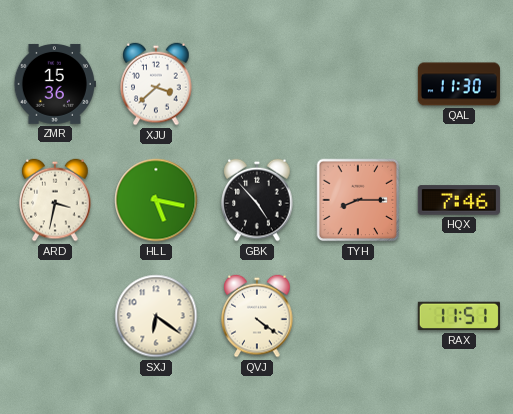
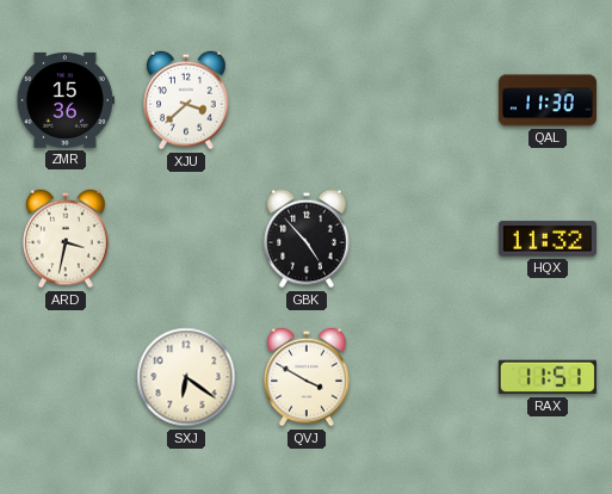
HLL: 5:17 -> none
TYH: 8:15 -> none
HQX: 7:46 -> 11:32
QVJ: 4:21 -> 3:50
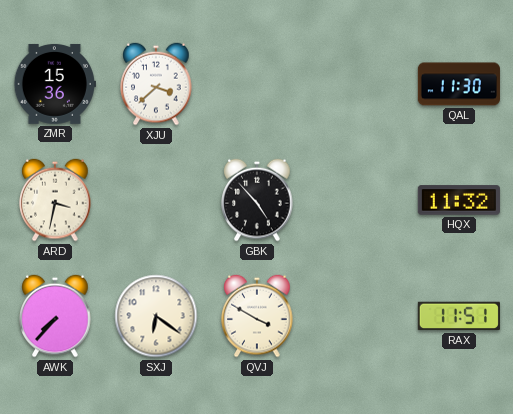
AWK: none -> 7:37
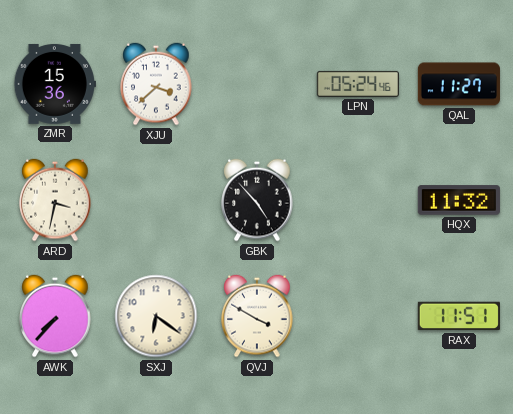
LPN: none -> 05:24
QAL: 11:30 -> 11:27
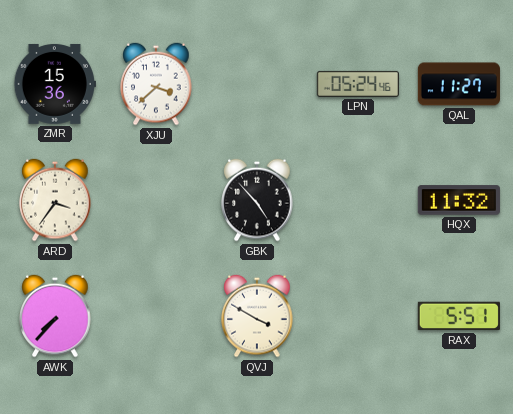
ARD: 3:32 -> 3:36
SXJ: 6:21 -> none
RAX: 11:51 -> 5:51
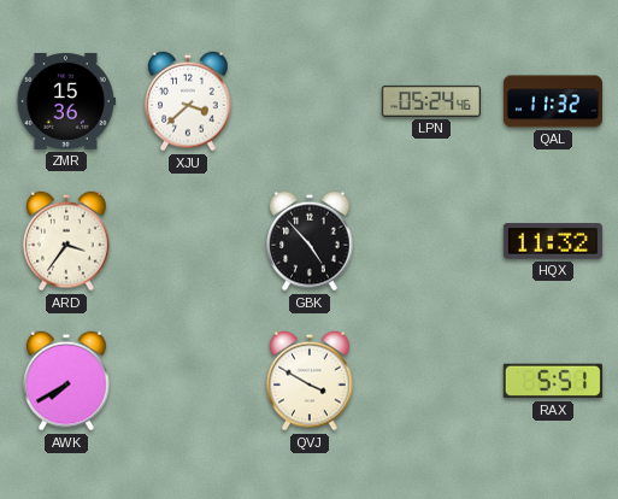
QAL: 11:27 -> 11:32
AWK: 7:37 -> 7:40
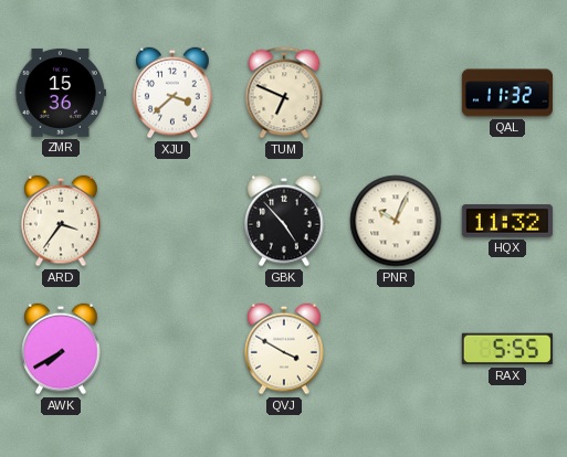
TUM: none -> 6:49
LPN: 05:24 -> none
PNR: none -> 10:04
RAX: 5:51 -> 5:55
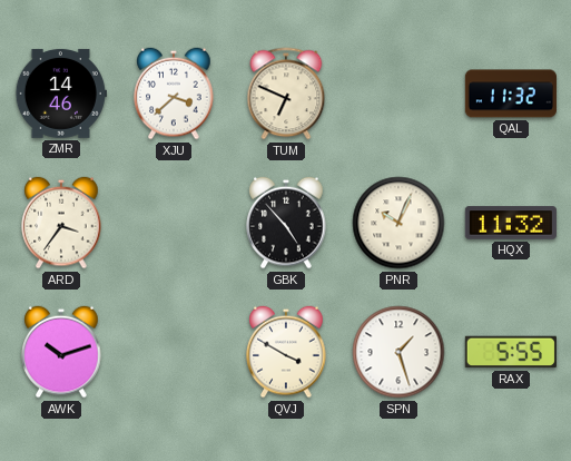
ZMR: 15:36 -> 14:46
AWK: 7:40 -> 10:12
SPN: none -> 1:27
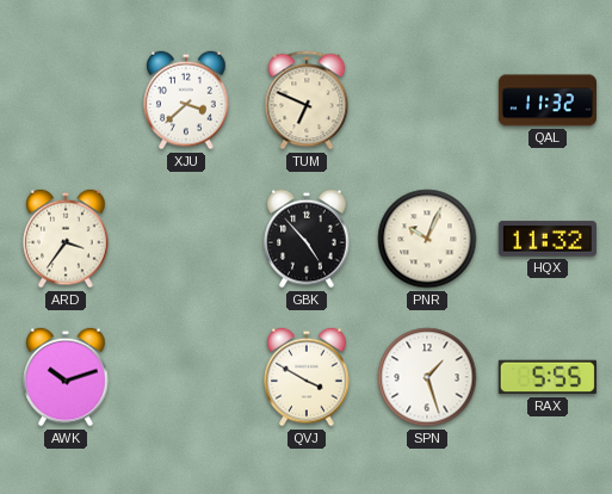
ZMR: 14:46 -> none
